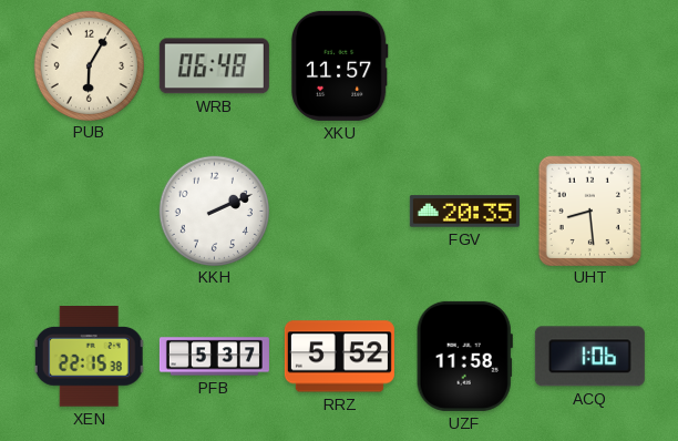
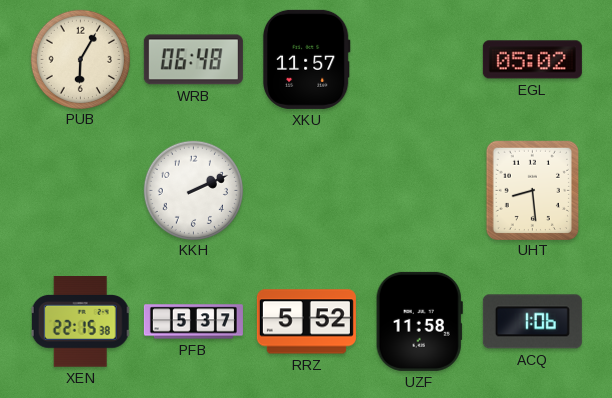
EGL: none -> 05:02
FGV: 20:35 -> none
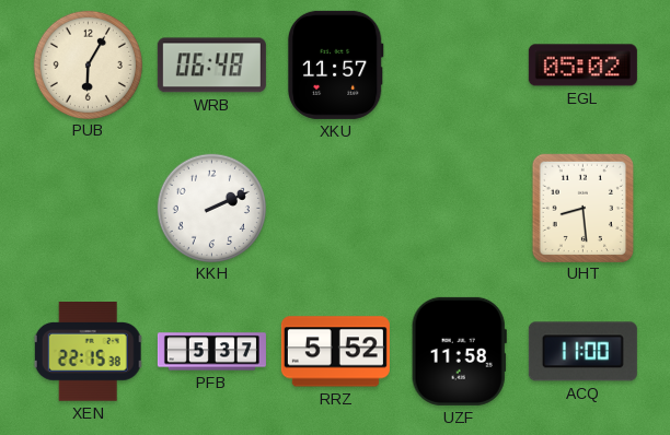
ACQ: 1:06 -> 11:00
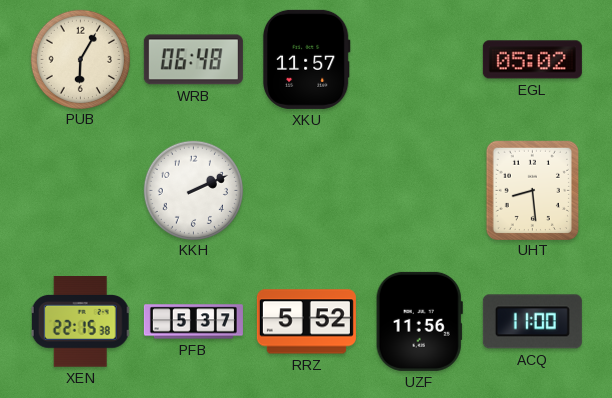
UZF: 11:58 -> 11:56
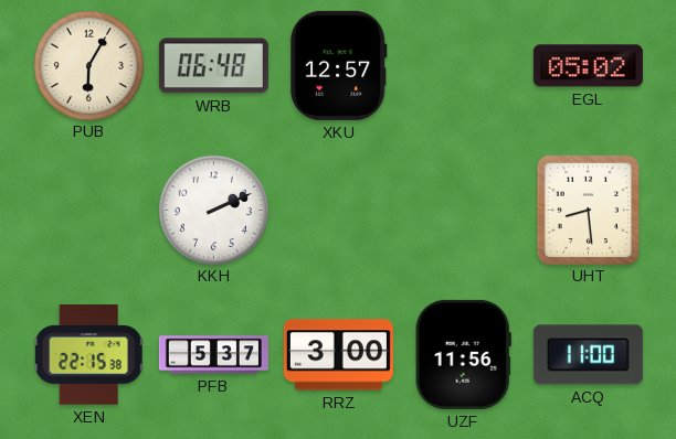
XKU: 11:57 -> 12:57
RRZ: 5:52 -> 3:00
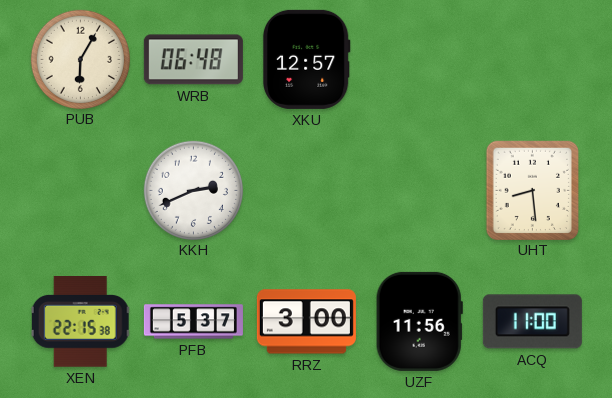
EGL: 05:02 -> none
KKH: 2:11 -> 2:41
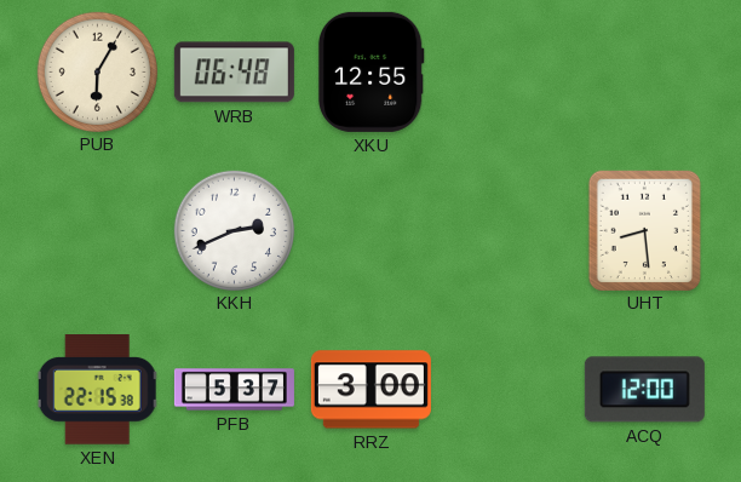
XKU: 12:57 -> 12:55
UZF: 11:56 -> none
ACQ: 11:00 -> 12:00
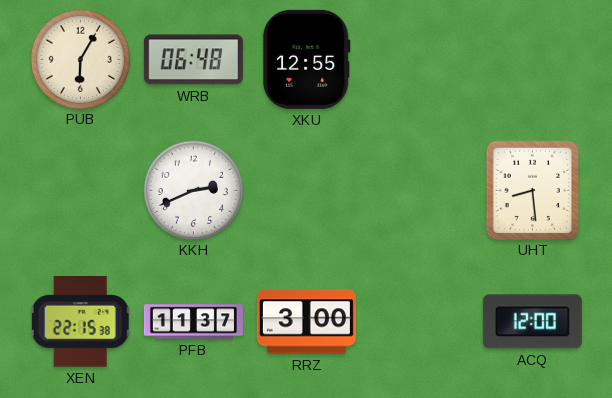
PFB: 5:37 -> 11:37
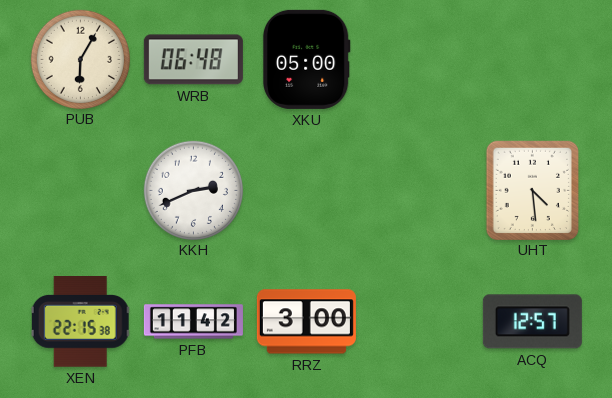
XKU: 12:55 -> 05:00
UHT: 8:29 -> 4:29
PFB: 11:37 -> 11:42
ACQ: 12:00 -> 12:57
